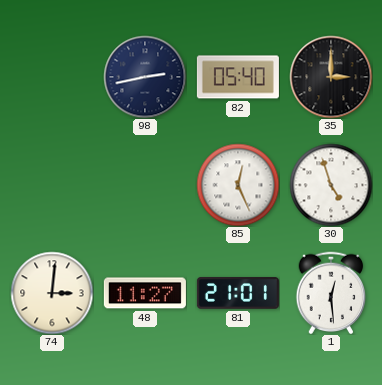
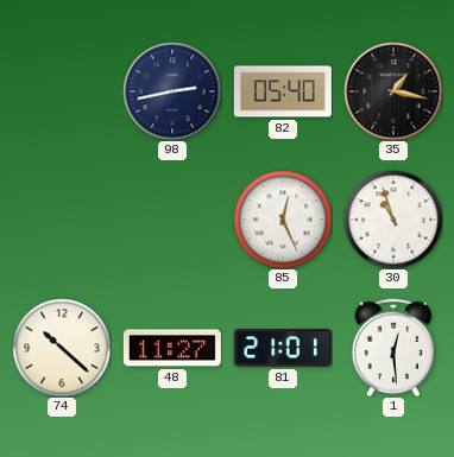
35: 3:00 -> 1:17
30: 4:57 -> 10:57
74: 3:01 -> 10:22
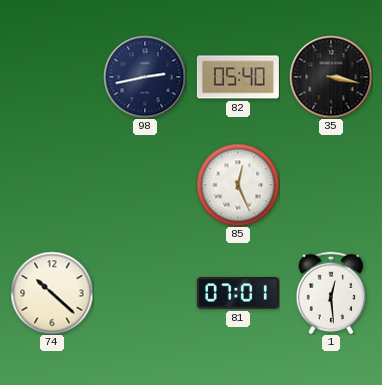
35: 1:17 -> 3:17
30: 10:57 -> none
48: 11:27 -> none
81: 21:01 -> 07:01
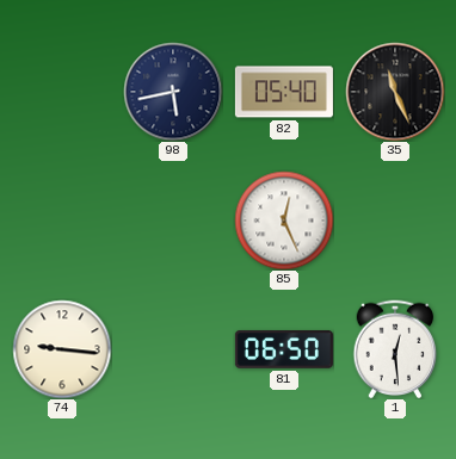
98: 2:43 -> 5:43
35: 3:17 -> 11:26
74: 10:22 -> 9:16
81: 07:01 -> 06:50
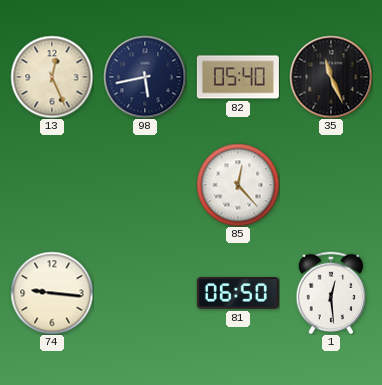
13: none -> 12:26
85: 12:26 -> 12:23
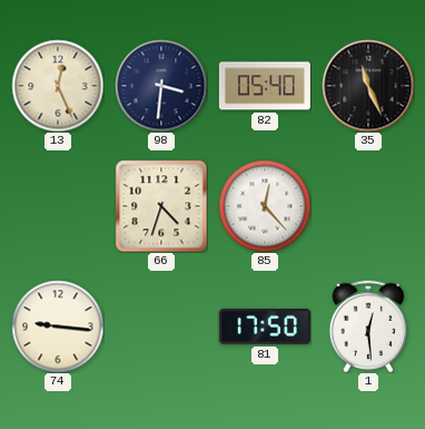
98: 5:43 -> 3:31
66: none -> 4:33
81: 06:50 -> 17:50
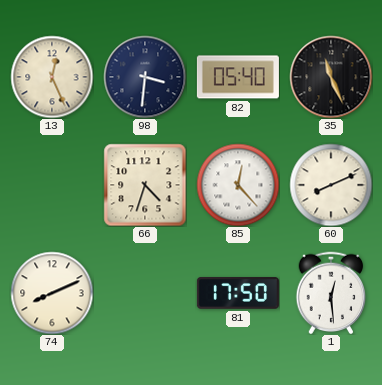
60: none -> 8:11
74: 9:16 -> 8:11
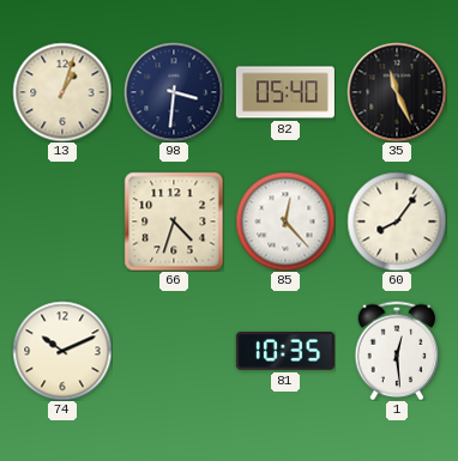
13: 12:26 -> 1:03
60: 8:11 -> 8:06
74: 8:11 -> 10:11
81: 17:50 -> 10:35
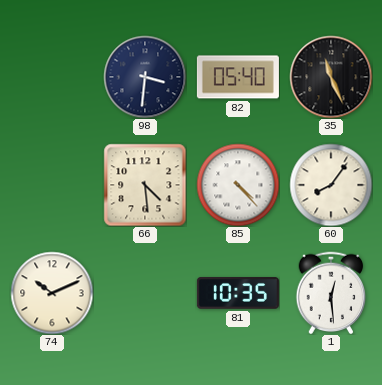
13: 1:03 -> none
66: 4:33 -> 4:29
85: 12:23 -> 4:23
